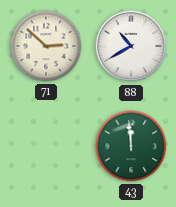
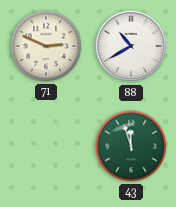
71: 2:52 -> 2:49
43: 11:59 -> 11:57
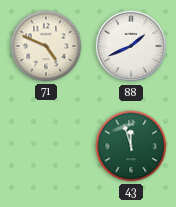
71: 2:49 -> 4:49
88: 10:40 -> 1:41
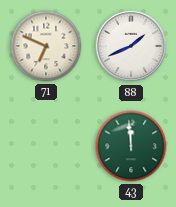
71: 4:49 -> 6:49
43: 11:57 -> 11:59
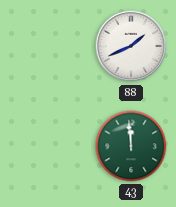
71: 6:49 -> none
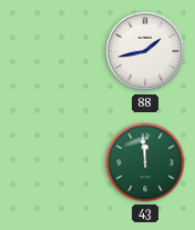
88: 1:41 -> 1:43
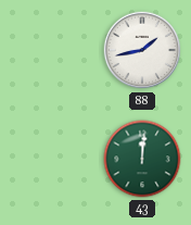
43: 11:59 -> 12:01
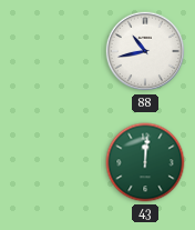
88: 1:43 -> 10:43
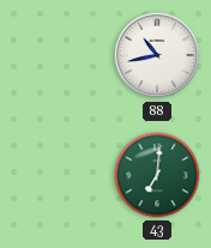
43: 12:01 -> 7:01
